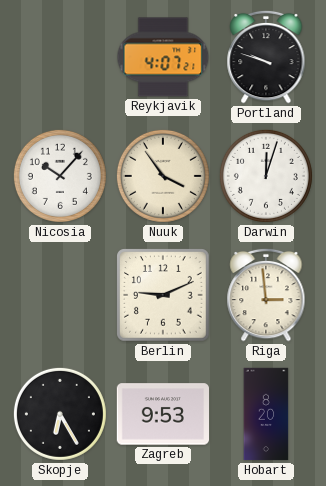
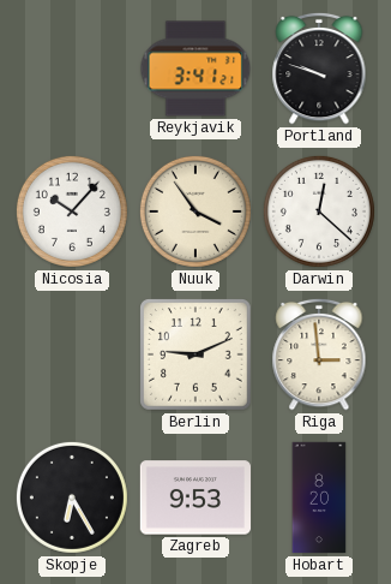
Reykjavik: 4:07 -> 3:41
Darwin: 12:03 -> 12:22
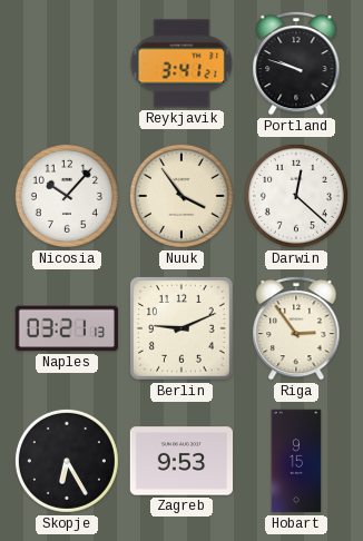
Naples: none -> 03:21
Riga: 2:59 -> 2:54
Hobart: 8:20 -> 9:15
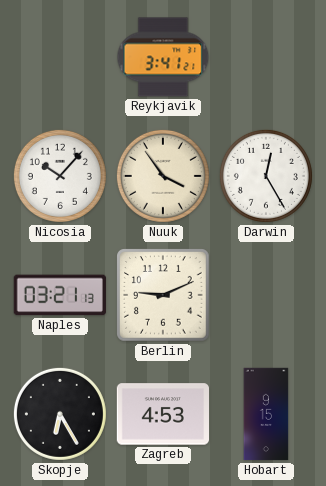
Portland: 9:48 -> none
Darwin: 12:22 -> 12:25
Riga: 2:54 -> none
Zagreb: 9:53 -> 4:53
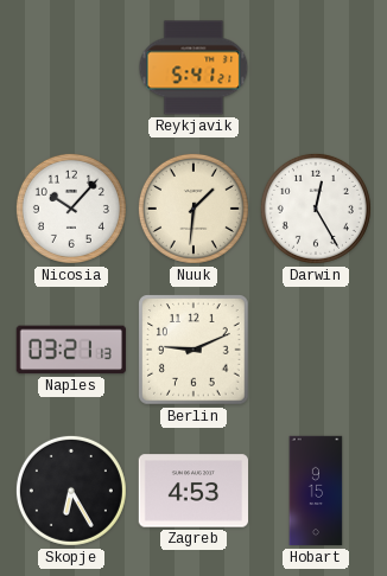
Reykjavik: 3:41 -> 5:41
Nuuk: 3:54 -> 1:31
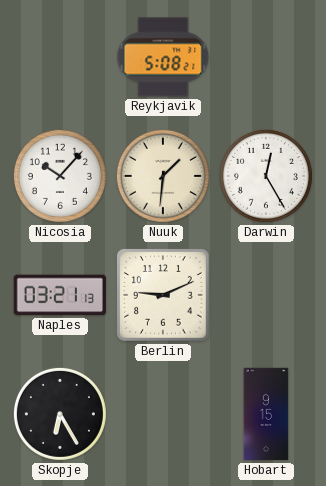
Reykjavik: 5:41 -> 5:08
Zagreb: 4:53 -> none
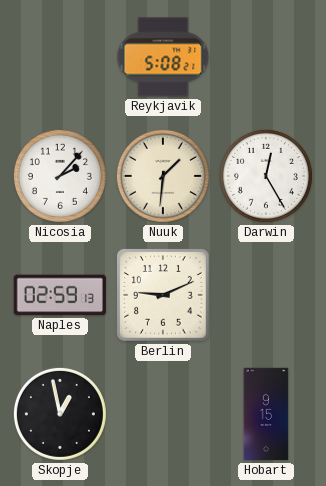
Nicosia: 10:07 -> 2:07
Naples: 03:21 -> 02:59
Skopje: 6:25 -> 12:58
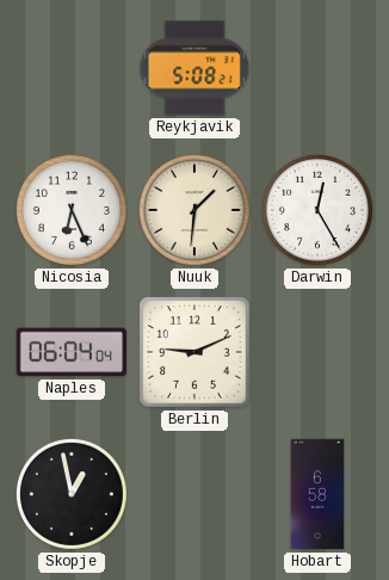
Nicosia: 2:07 -> 6:26
Naples: 02:59 -> 06:04
Hobart: 9:15 -> 6:58
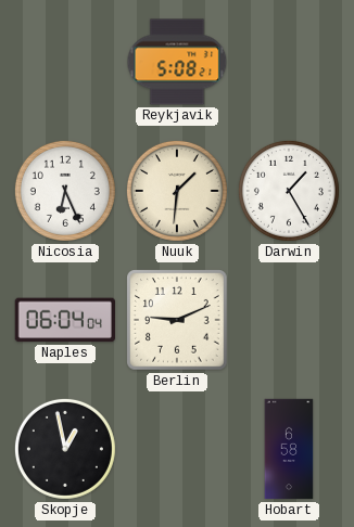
Darwin: 12:25 -> 1:25
